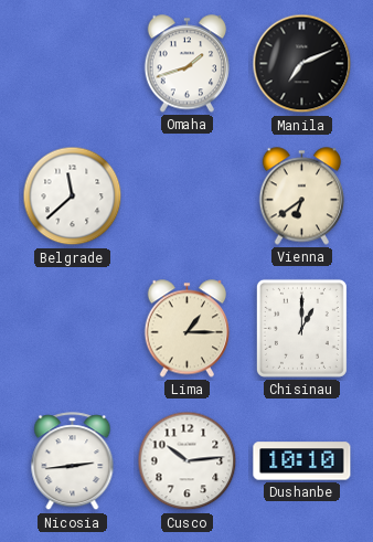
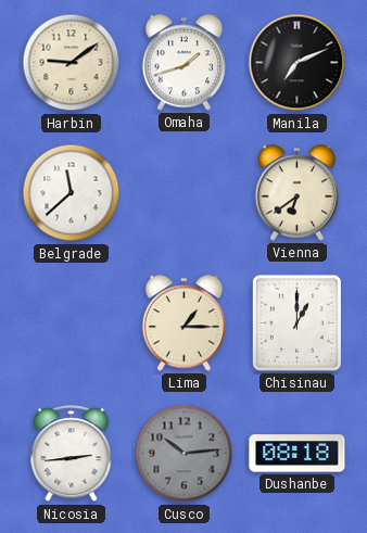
Harbin: none -> 9:09
Cusco dial: white -> grey
Dushanbe: 10:10 -> 08:18
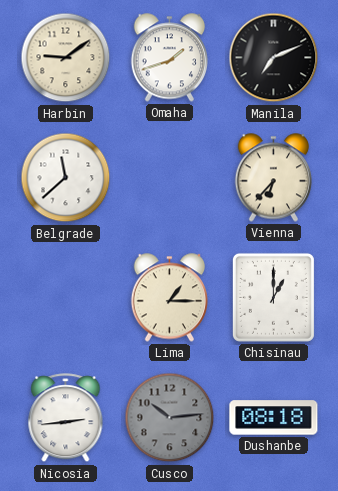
Vienna: 6:39 -> 6:37
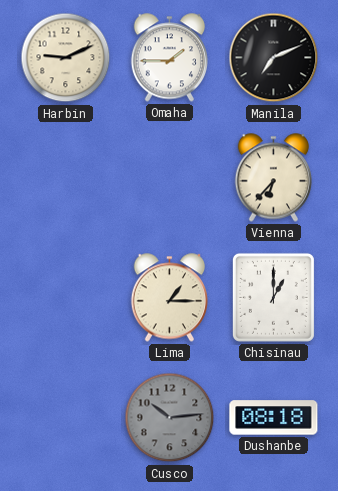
Harbin: 9:09 -> 9:11
Omaha: 1:42 -> 1:45
Belgrade: 11:38 -> none
Nicosia: 2:44 -> none
